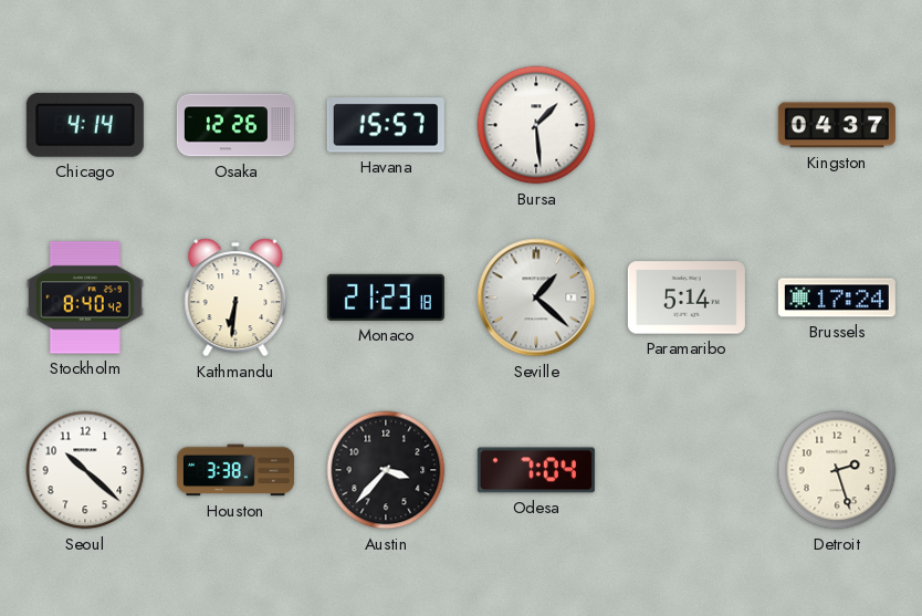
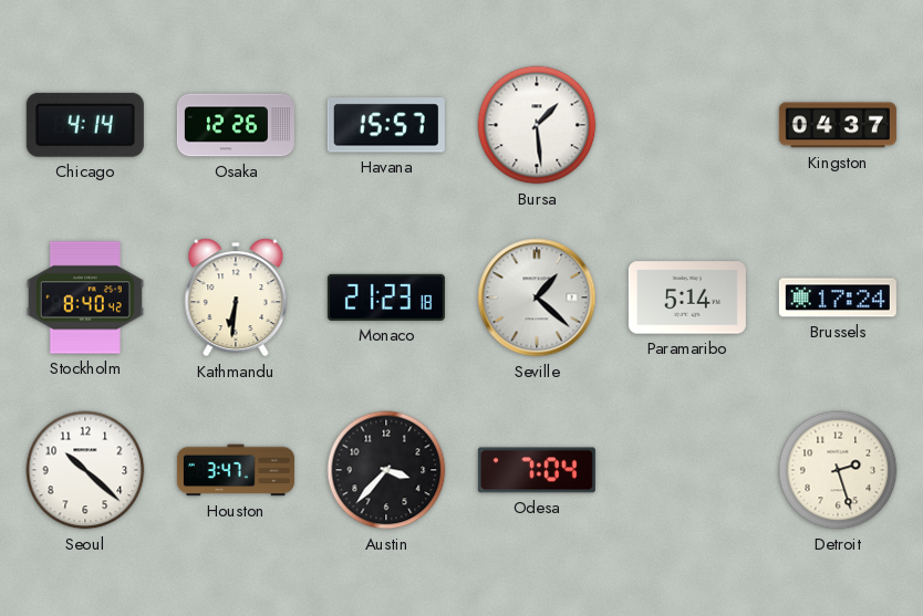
Houston: 3:38 -> 3:47
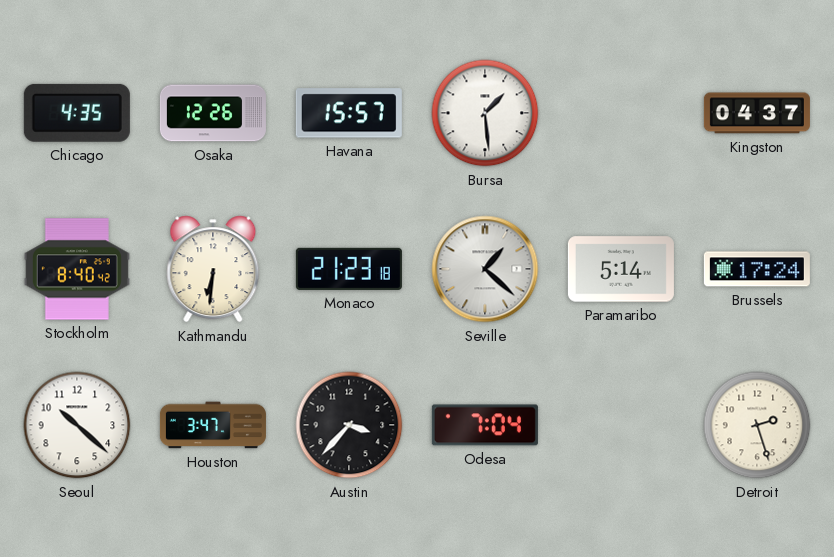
Chicago: 4:14 -> 4:35
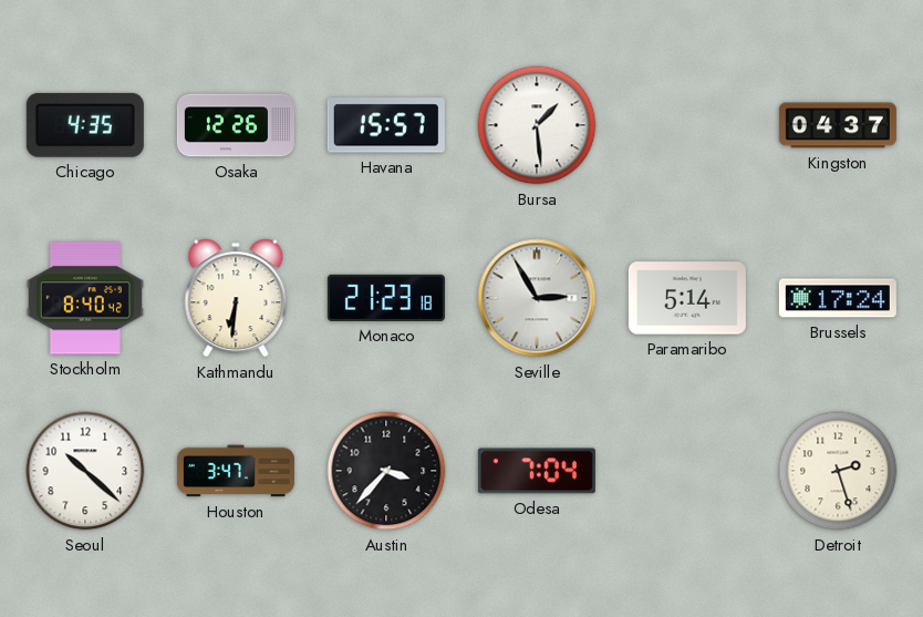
Seville: 1:22 -> 2:55
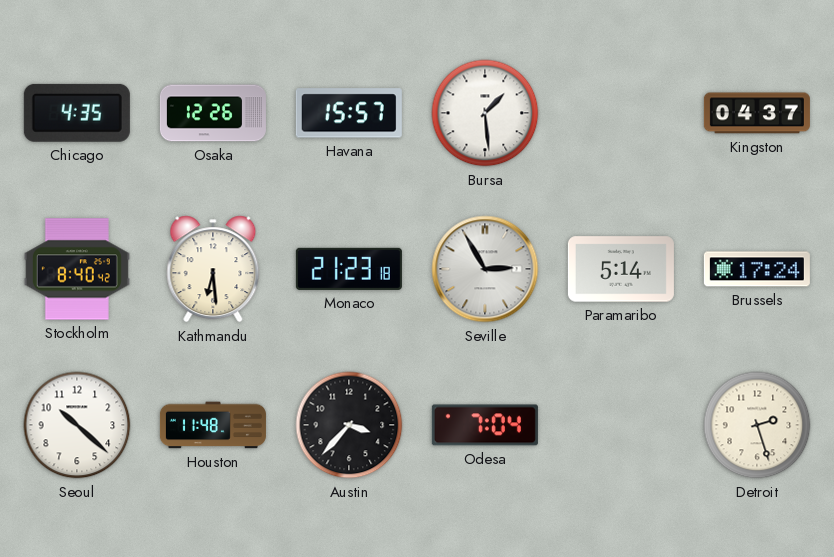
Kathmandu: 6:31 -> 6:29
Houston: 3:47 -> 11:48
